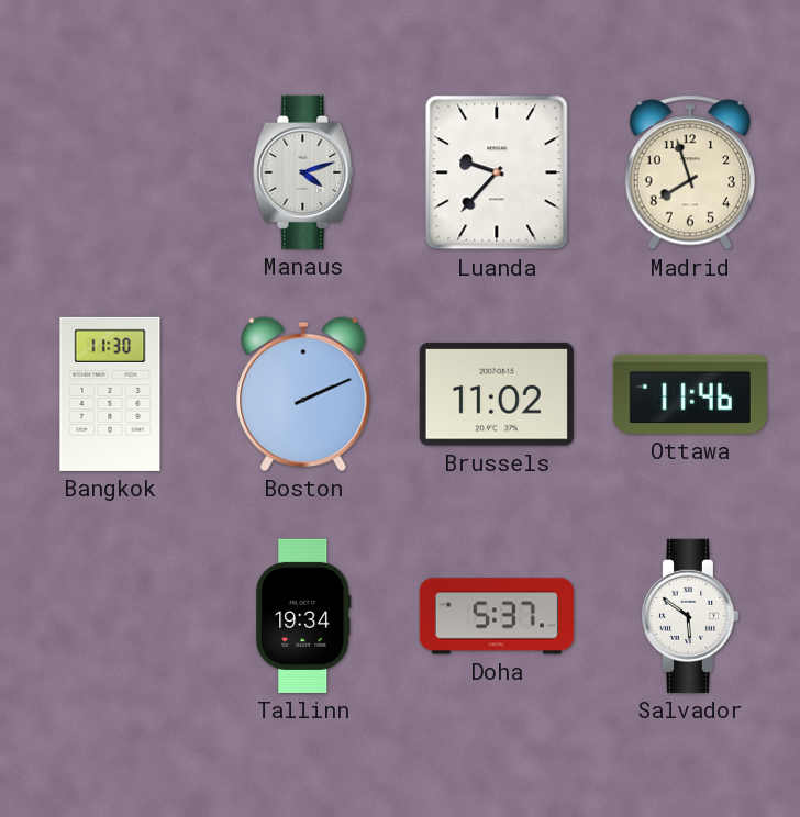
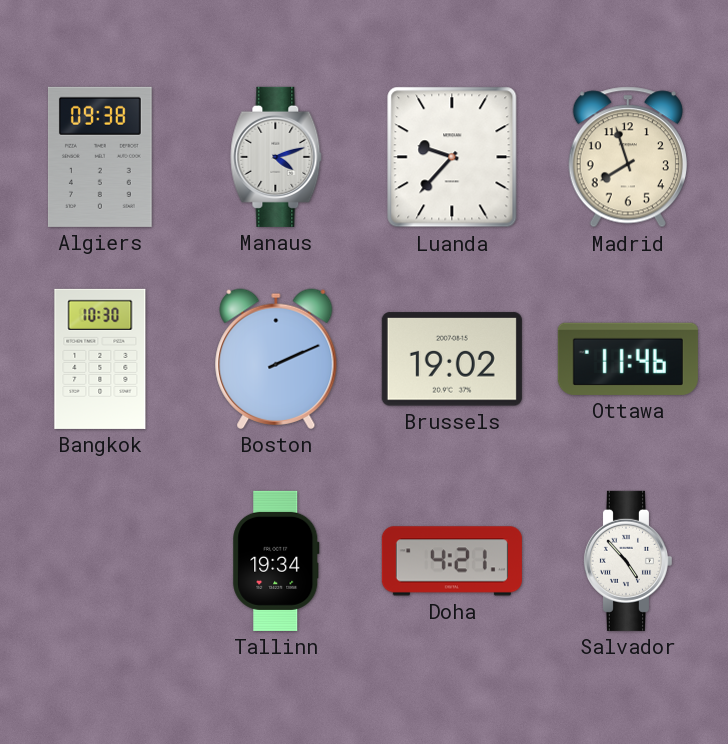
Algiers: none -> 09:38
Bangkok: 11:30 -> 10:30
Brussels: 11:02 -> 19:02
Doha: 5:37 -> 4:21
Salvador: 5:51 -> 4:53
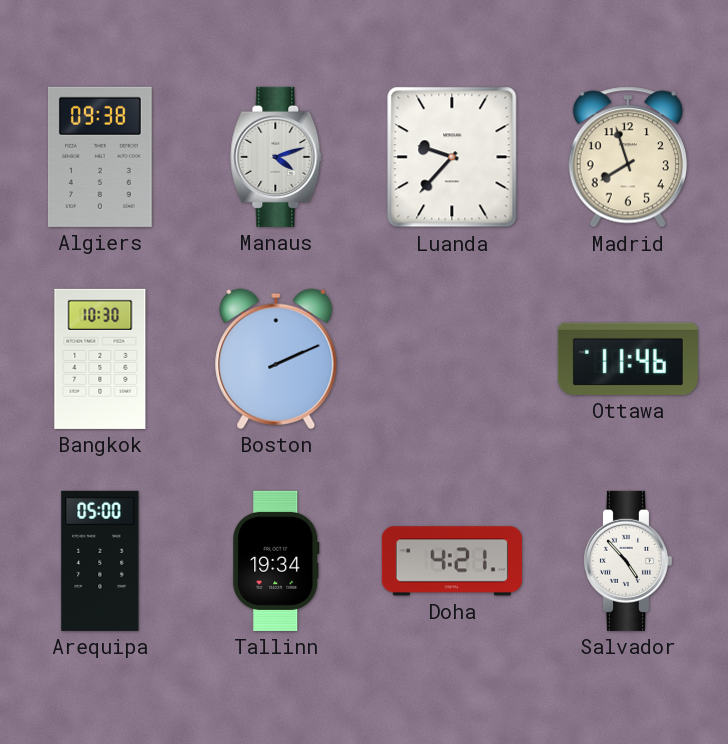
Brussels: 19:02 -> none
Arequipa: none -> 05:00
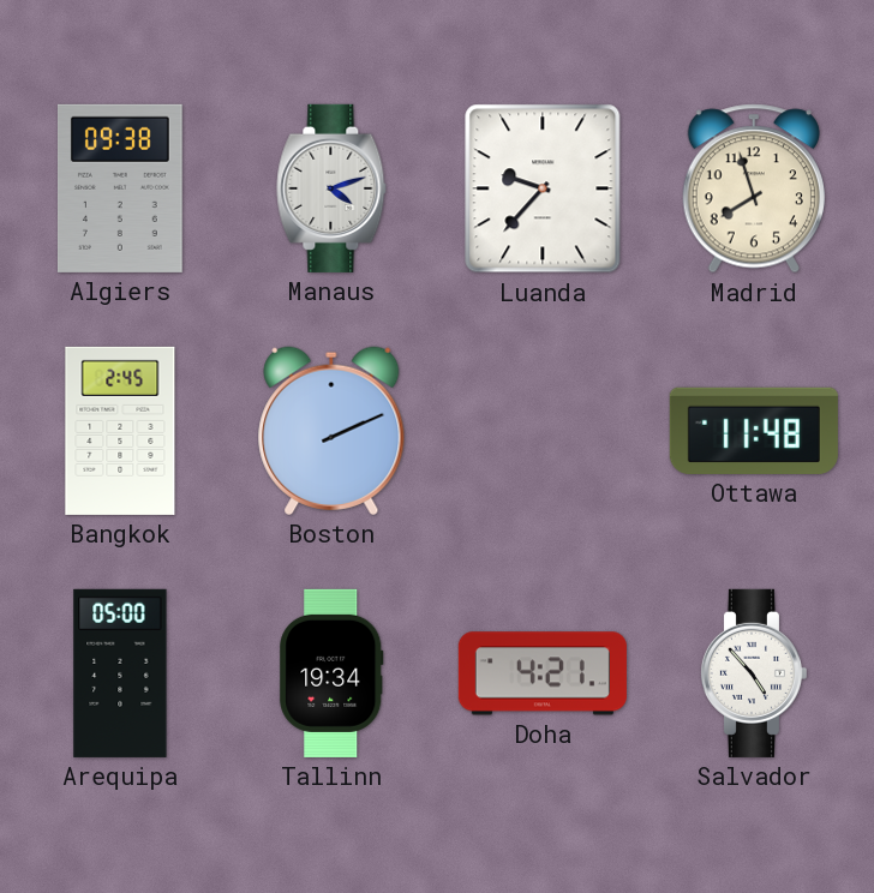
Bangkok: 10:30 -> 2:45
Ottawa: 11:46 -> 11:48
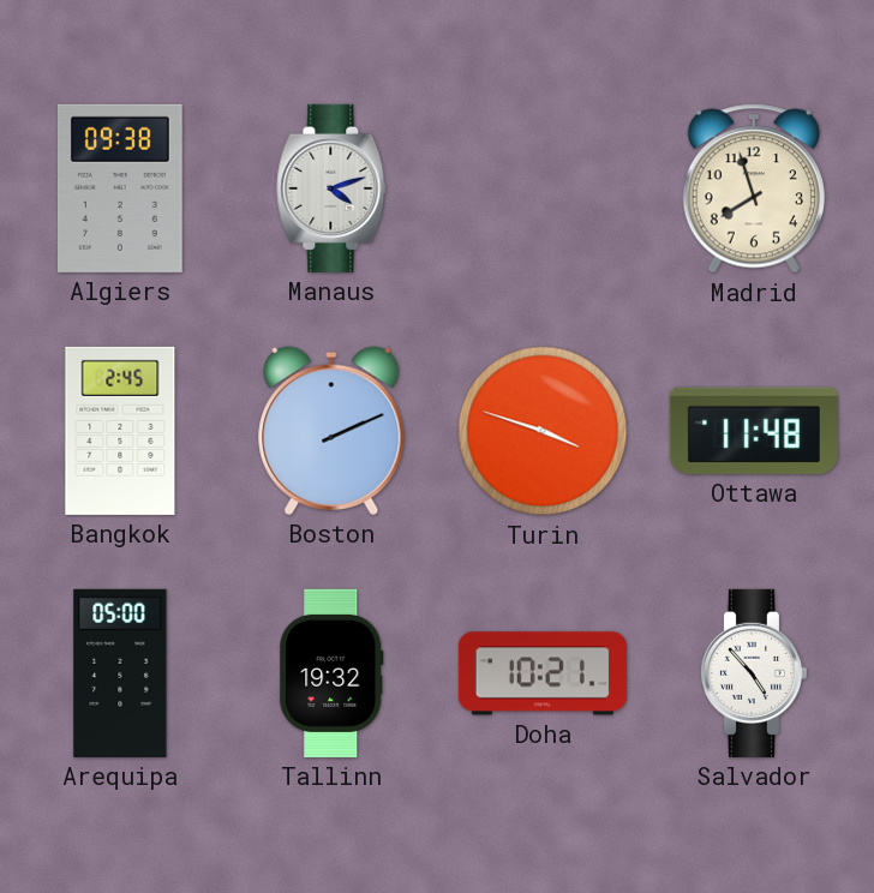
Luanda: 9:37 -> none
Turin: none -> 3:48
Tallinn: 19:34 -> 19:32
Doha: 4:21 -> 10:21
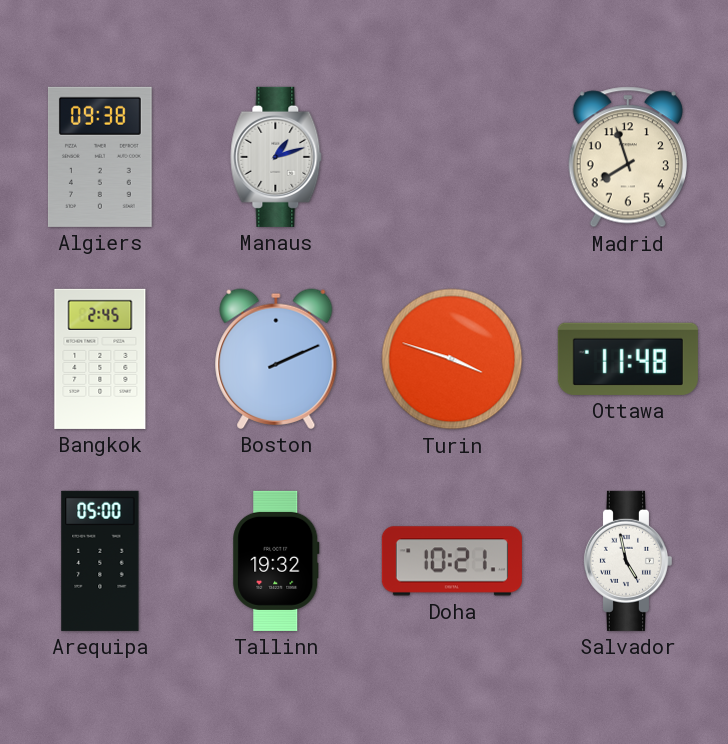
Manaus: 4:12 -> 1:12
Salvador: 4:53 -> 4:58
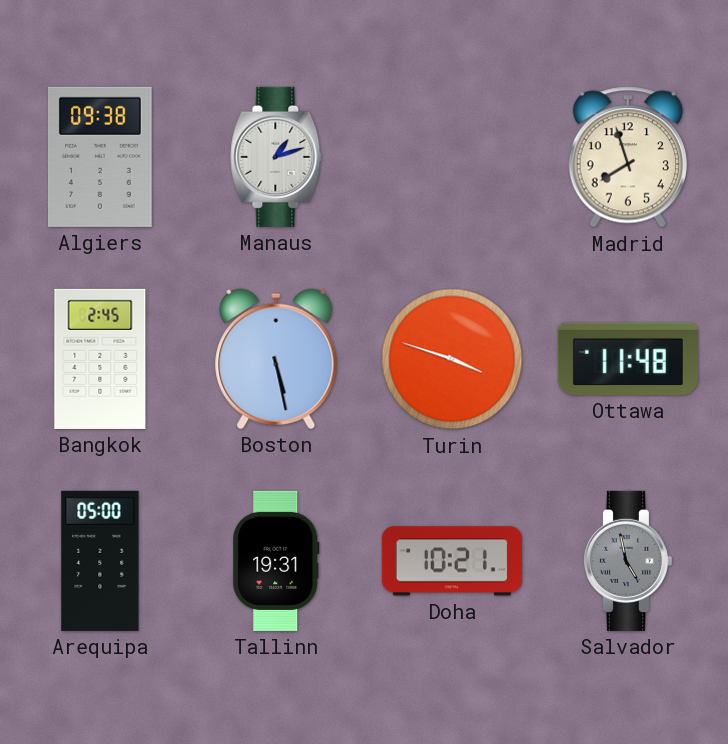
Boston: 2:11 -> 5:28
Tallinn: 19:32 -> 19:31
Salvador dial: white -> grey
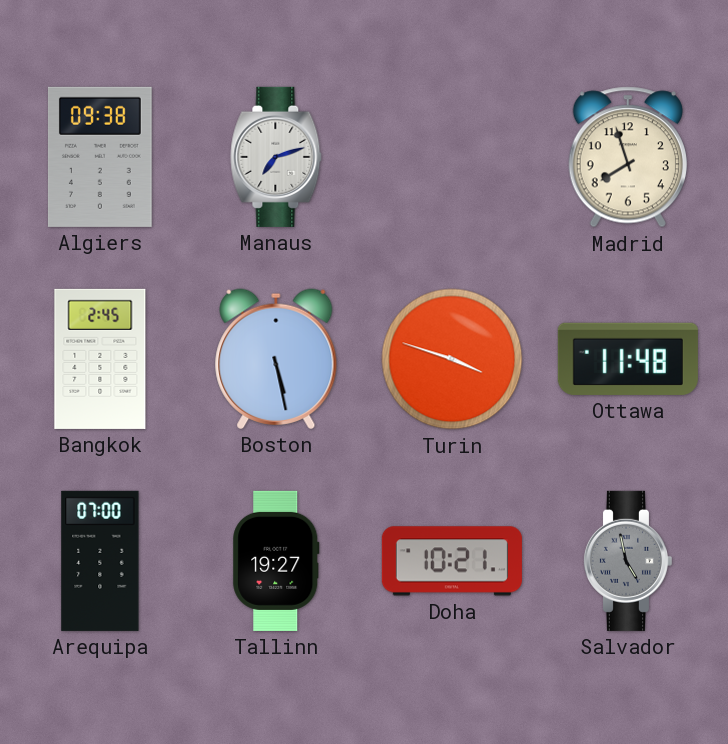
Manaus: 1:12 -> 7:12
Arequipa: 05:00 -> 07:00
Tallinn: 19:31 -> 19:27
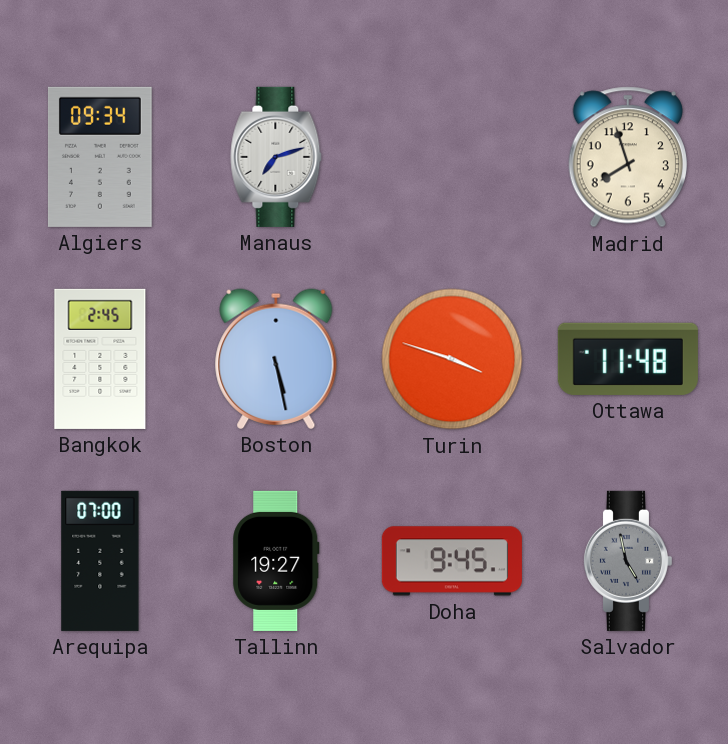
Algiers: 09:38 -> 09:34
Doha: 10:21 -> 9:45
